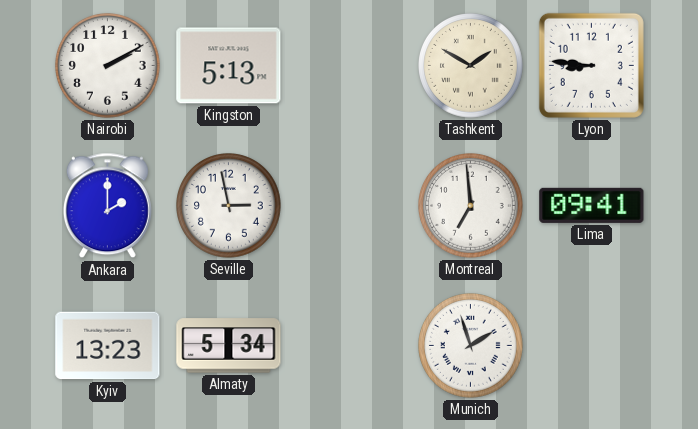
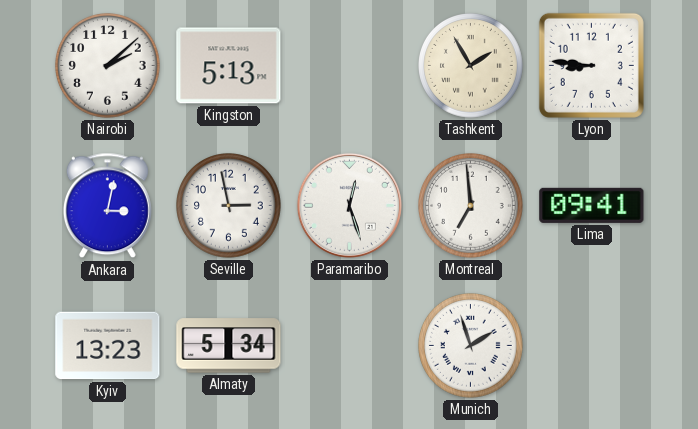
Nairobi: 2:10 -> 2:08
Tashkent: 1:50 -> 1:55
Ankara: 2:00 -> 3:02
Paramaribo: none -> 12:27
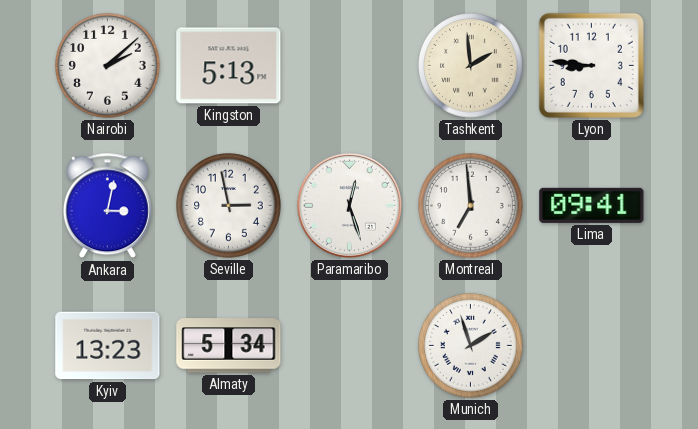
Tashkent: 1:55 -> 1:59
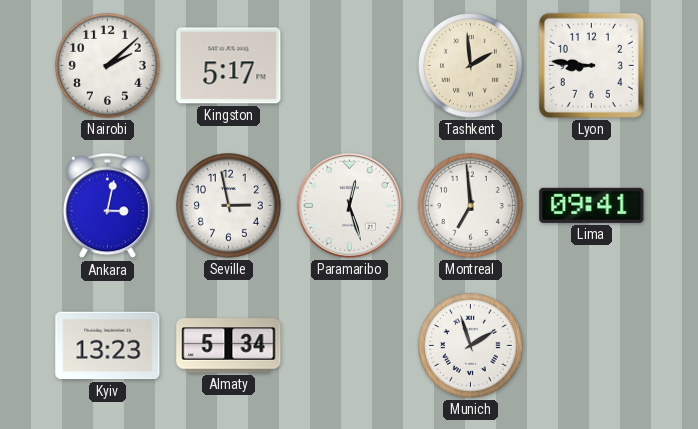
Kingston: 5:13 -> 5:17
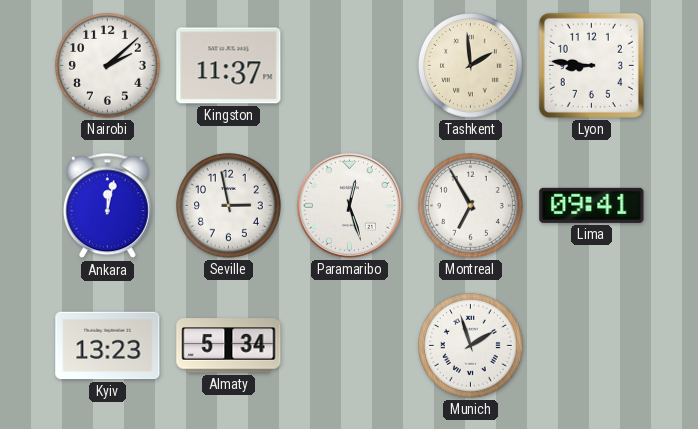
Kingston: 5:17 -> 11:37
Ankara: 3:02 -> 12:02
Montreal: 6:59 -> 6:55
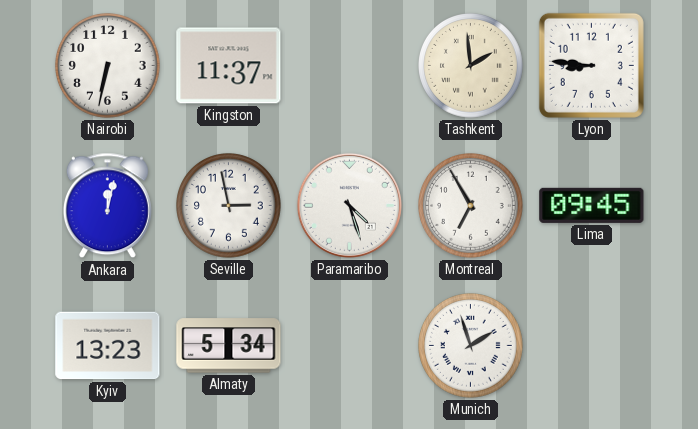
Nairobi: 2:08 -> 6:32
Paramaribo: 12:27 -> 4:27
Lima: 09:41 -> 09:45
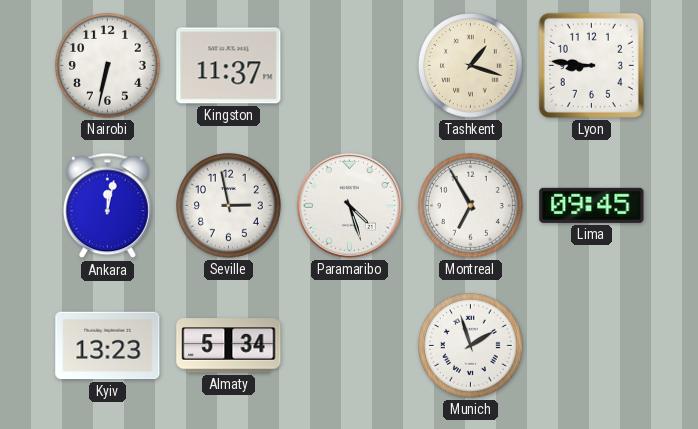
Tashkent: 1:59 -> 1:18
